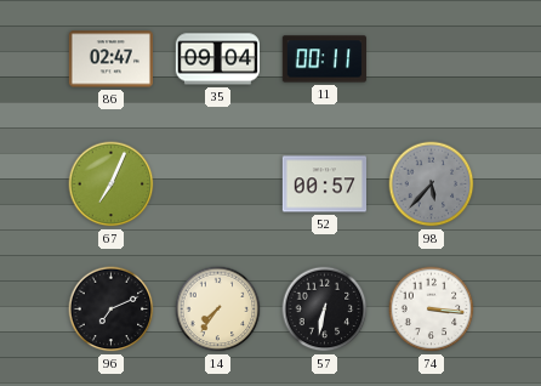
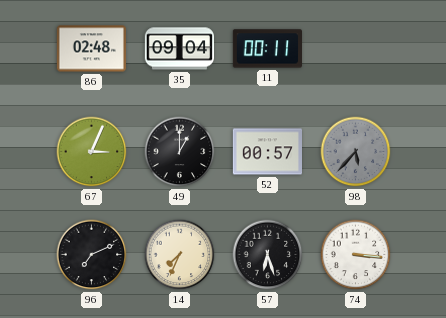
86: 02:47 -> 02:48
67: 7:04 -> 3:04
49: none -> 1:00
14: 7:36 -> 7:34
57: 6:32 -> 6:27
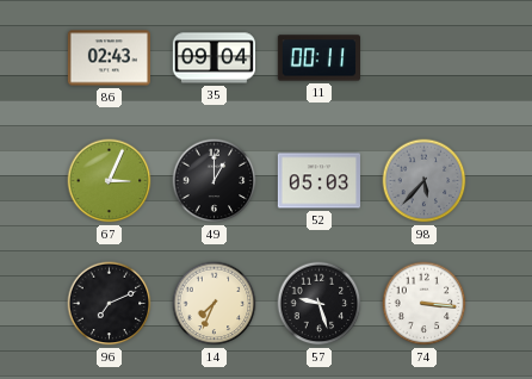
86: 02:48 -> 02:43
52: 00:57 -> 05:03
57: 6:27 -> 9:27
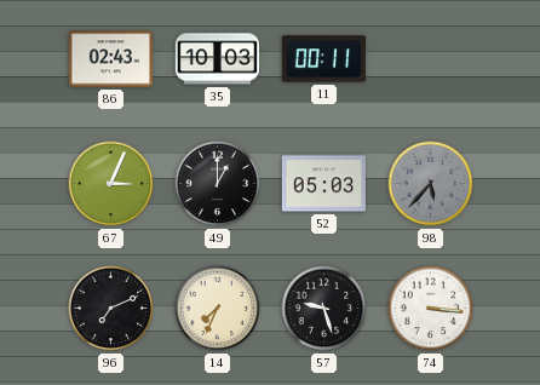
35: 09:04 -> 10:03
